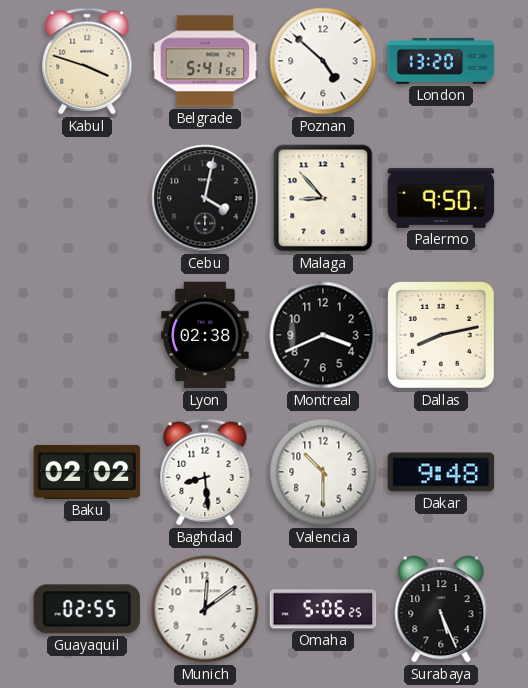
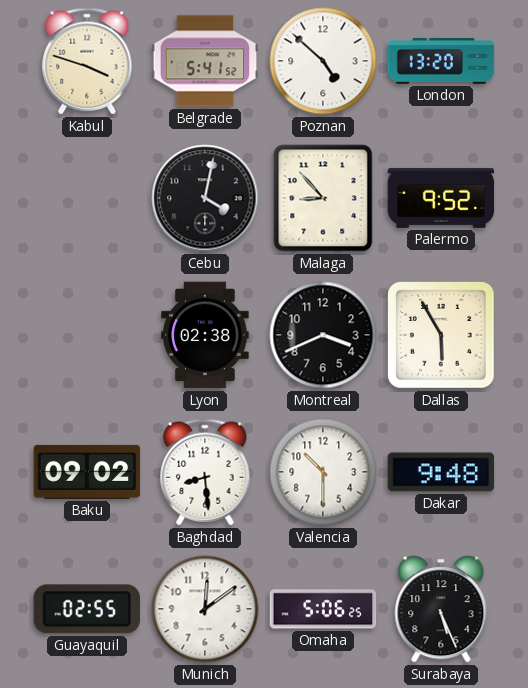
Palermo: 9:50 -> 9:52
Dallas: 8:13 -> 5:55
Baku: 02:02 -> 09:02
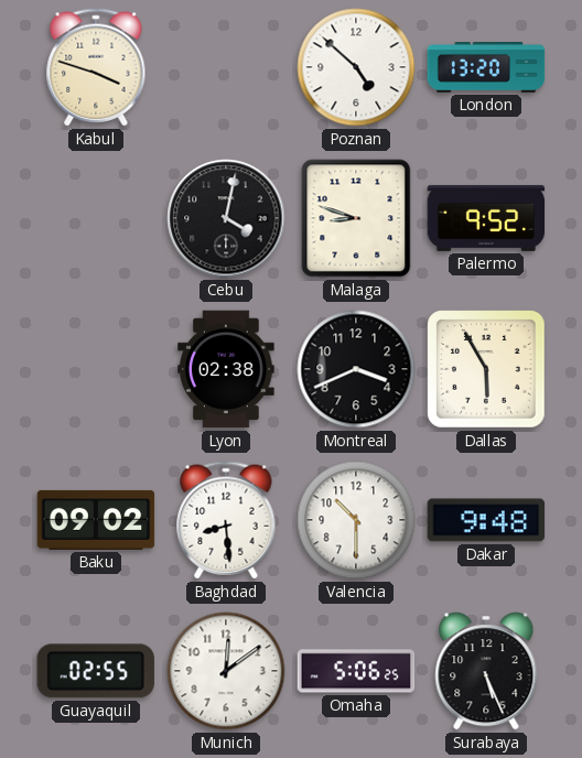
Belgrade: 5:41 -> none
Malaga: 8:53 -> 8:48
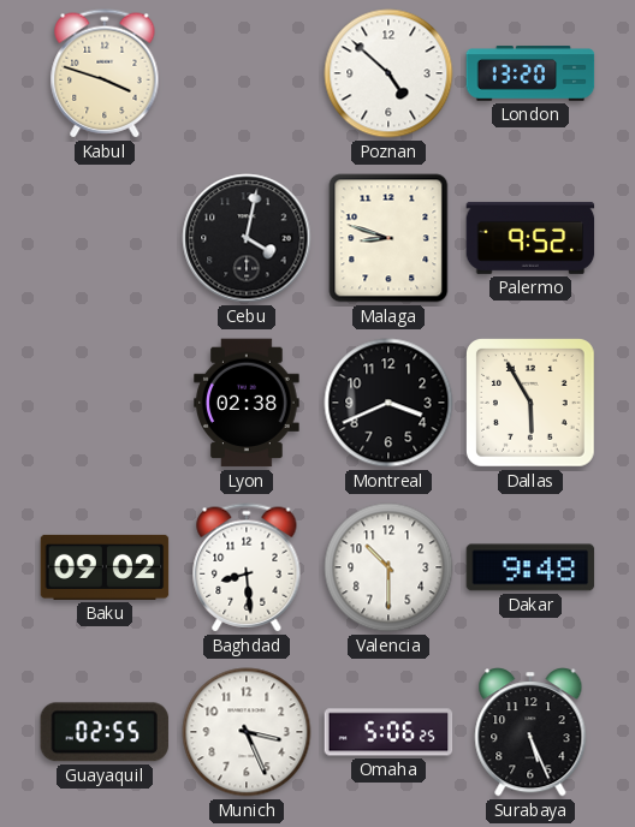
Munich: 12:09 -> 3:26
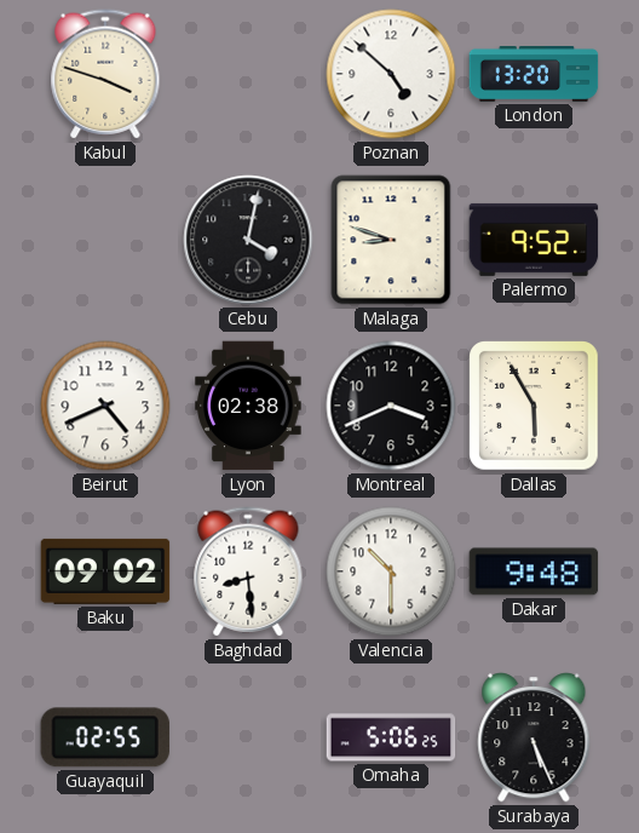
Beirut: none -> 4:41
Munich: 3:26 -> none
